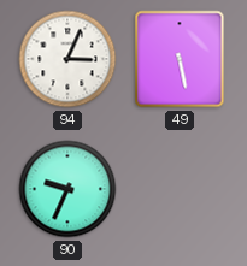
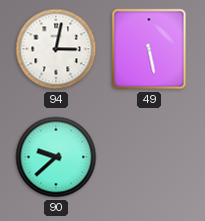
94: 3:04 -> 3:02
90: 9:34 -> 9:38
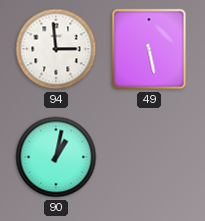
94: 3:02 -> 2:59
90: 9:38 -> 1:02
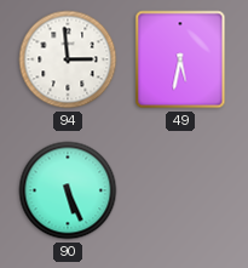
49: 5:28 -> 5:32
90: 1:02 -> 5:26
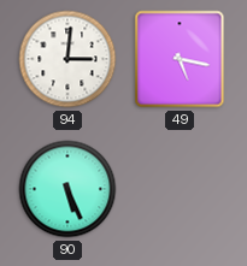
94: 2:59 -> 3:01
49: 5:32 -> 5:17
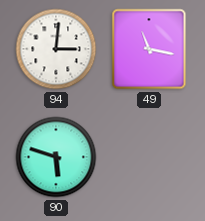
49: 5:17 -> 11:17
90: 5:26 -> 5:48
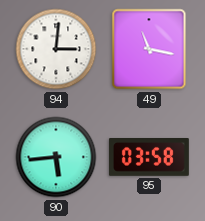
90: 5:48 -> 5:44
95: none -> 03:58
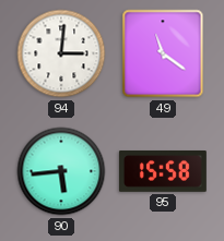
49: 11:17 -> 11:21
95: 03:58 -> 15:58
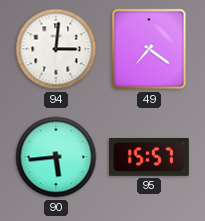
49: 11:21 -> 7:21
95: 15:58 -> 15:57
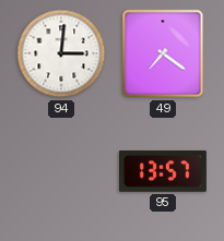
90: 5:44 -> none
95: 15:57 -> 13:57
